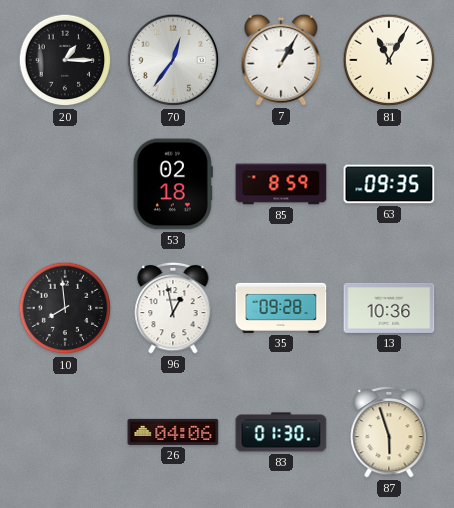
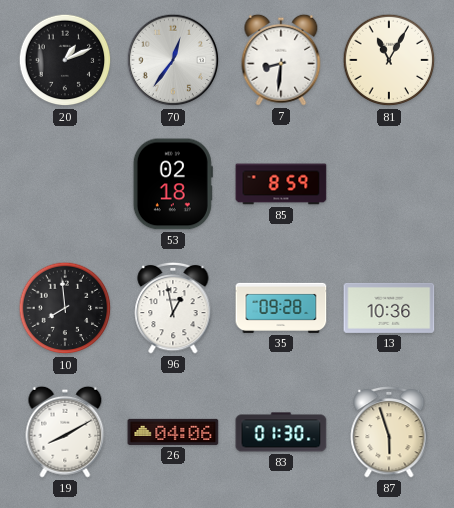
20: 1:15 -> 1:11
7: 1:05 -> 8:31
63: 09:35 -> none
19: none -> 8:10
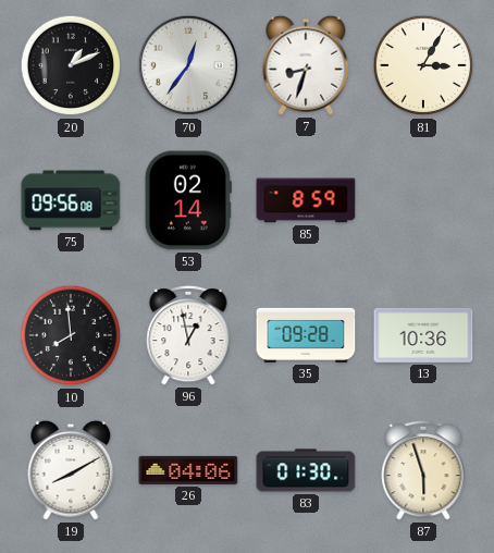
7: 8:31 -> 8:33
81: 11:05 -> 3:05
75: none -> 09:56
53: 02:18 -> 02:14
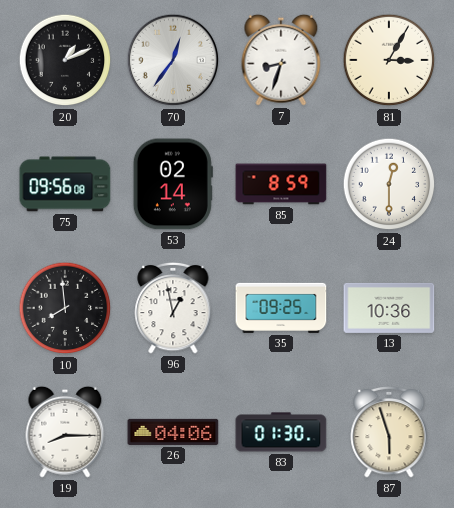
24: none -> 12:30
35: 09:28 -> 09:25
19: 8:10 -> 8:15
